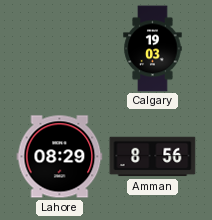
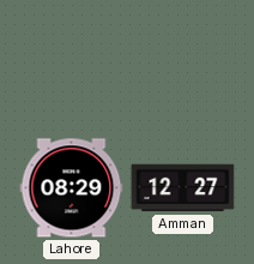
Calgary: 19:03 -> none
Amman: 8:56 -> 12:27
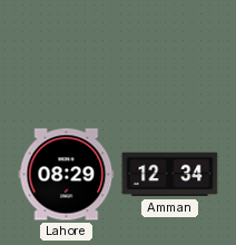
Amman: 12:27 -> 12:34
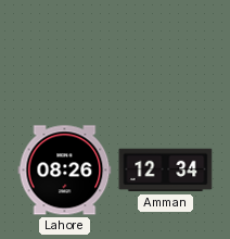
Lahore: 08:29 -> 08:26
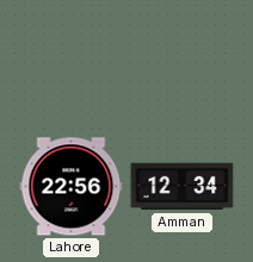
Lahore: 08:26 -> 22:56
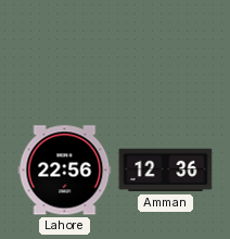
Amman: 12:34 -> 12:36
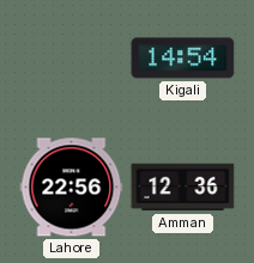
Kigali: none -> 14:54
